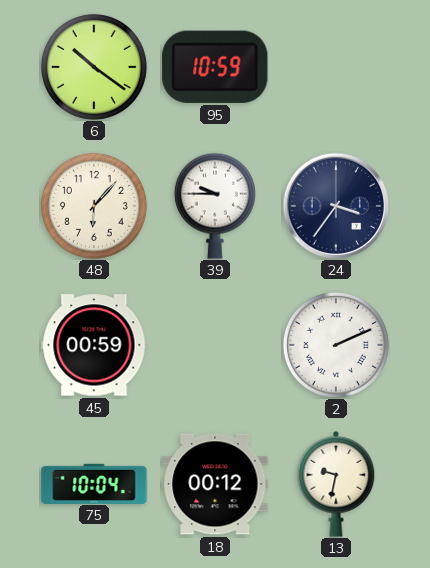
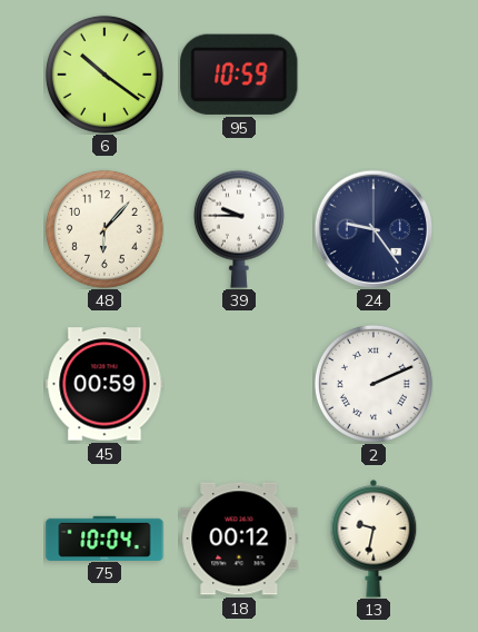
24: 3:36 -> 9:24
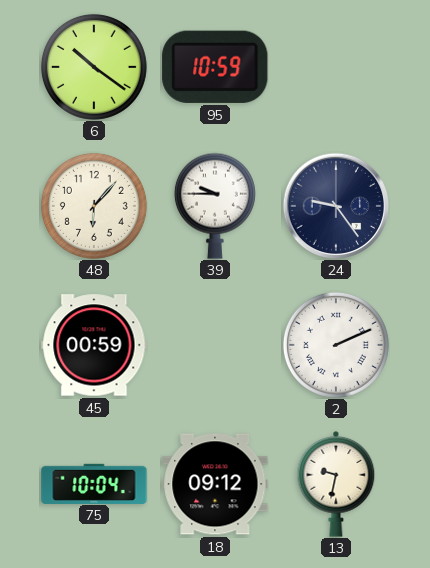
18: 00:12 -> 09:12
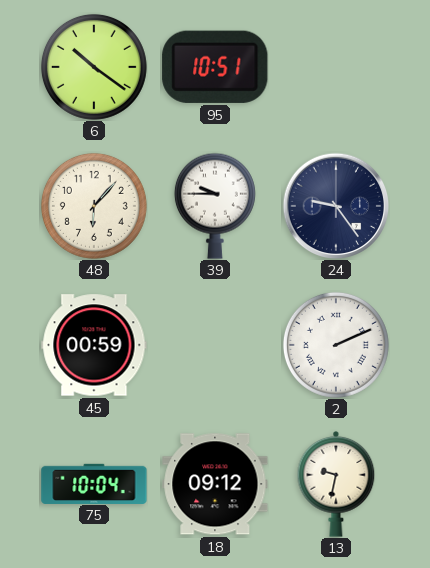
95: 10:59 -> 10:51
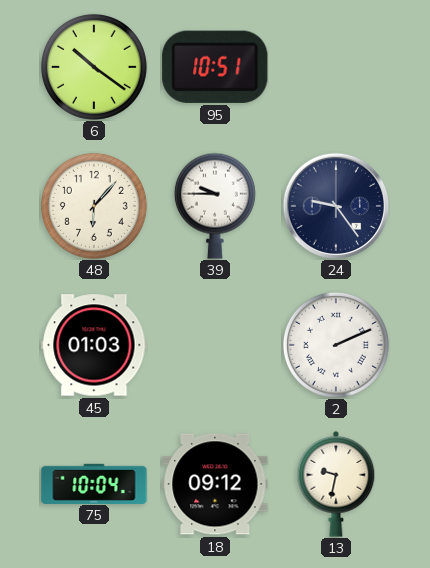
45: 00:59 -> 01:03
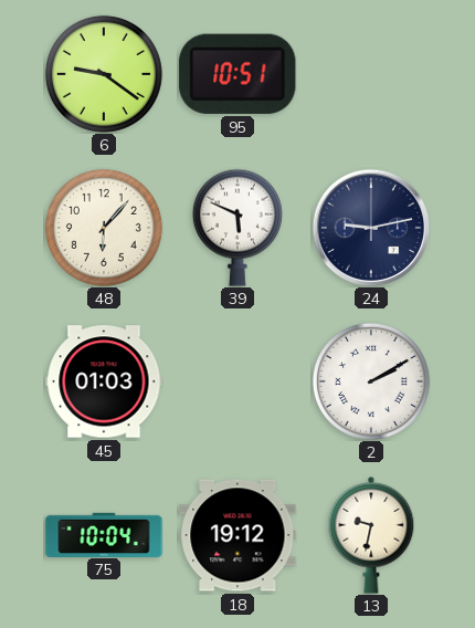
6: 10:21 -> 9:21
39: 9:45 -> 5:49
24: 9:24 -> 9:13
2: 2:11 -> 2:10
18: 09:12 -> 19:12
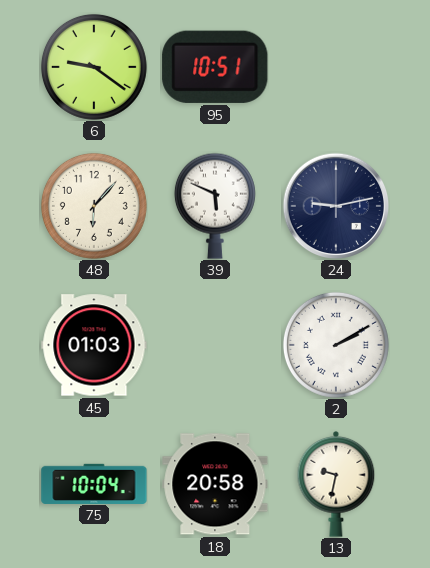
18: 19:12 -> 20:58
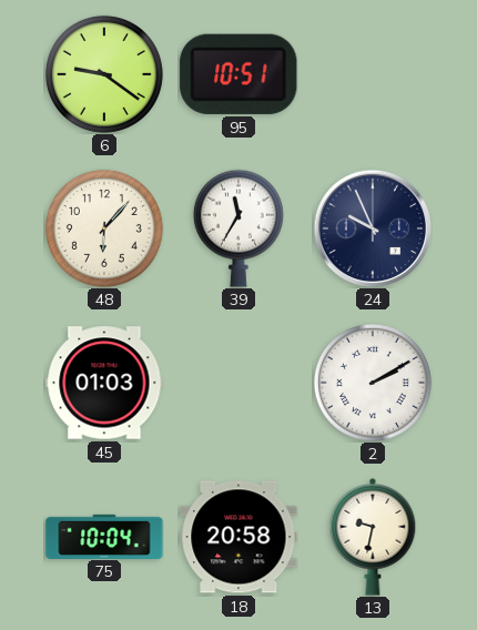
39: 5:49 -> 11:35
24: 9:13 -> 9:56
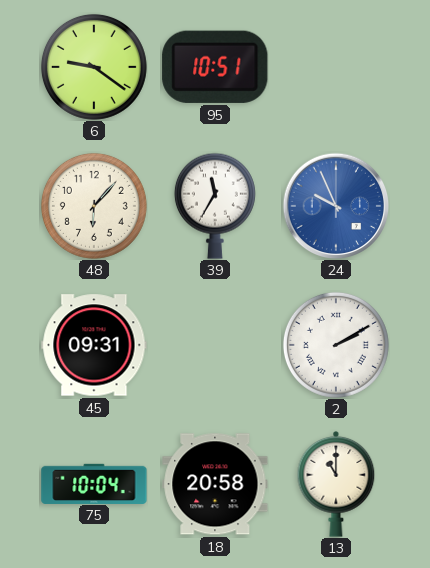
24 dial: navy -> blue
45: 01:03 -> 09:31
13: 9:32 -> 11:00
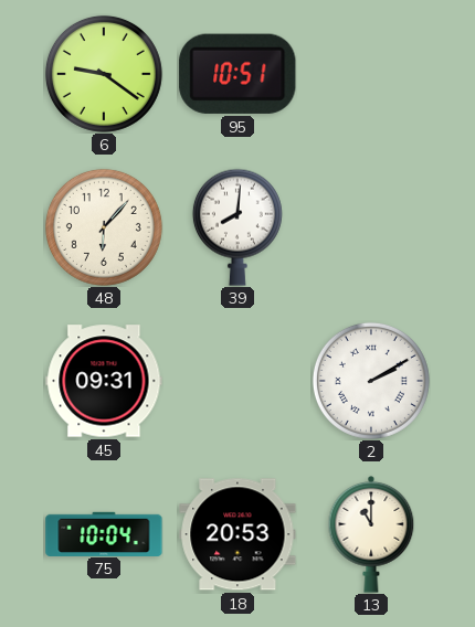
39: 11:35 -> 8:01
24: 9:56 -> none
18: 20:58 -> 20:53
